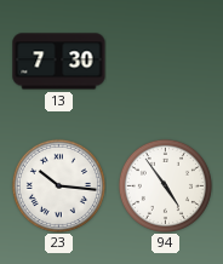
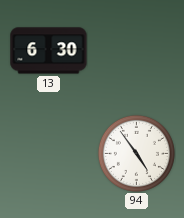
13: 7:30 -> 6:30
23: 10:16 -> none
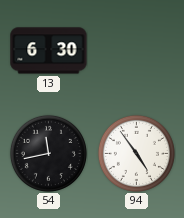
54: none -> 11:43
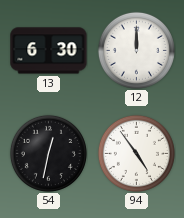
12: none -> 12:00
54: 11:43 -> 12:32
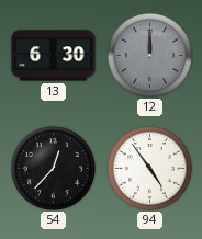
12 dial: white -> grey
54: 12:32 -> 12:37
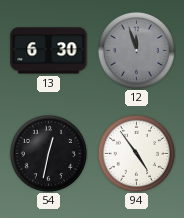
12: 12:00 -> 11:57
54: 12:37 -> 12:32
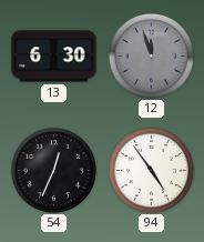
54: 12:32 -> 12:34
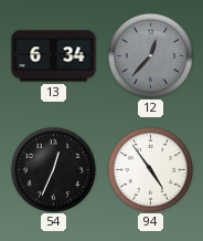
13: 6:30 -> 6:34
12: 11:57 -> 12:37
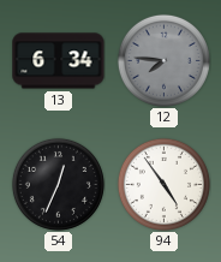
12: 12:37 -> 7:46
